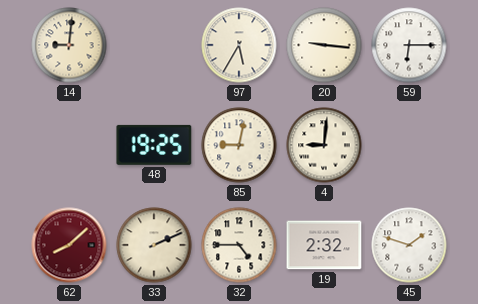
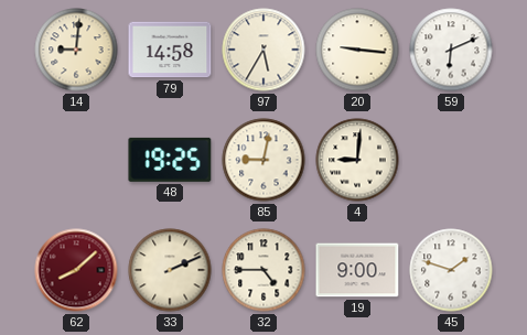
79: none -> 14:58
59: 6:15 -> 6:11
19: 2:32 -> 9:00
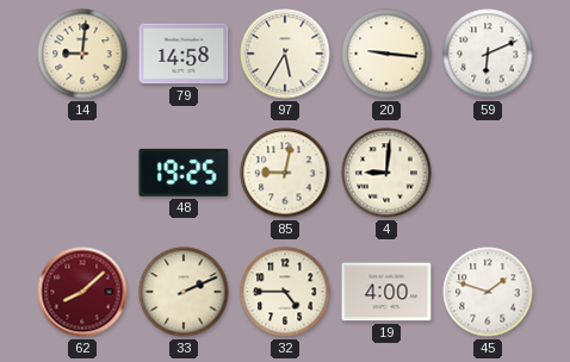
19: 9:00 -> 4:00
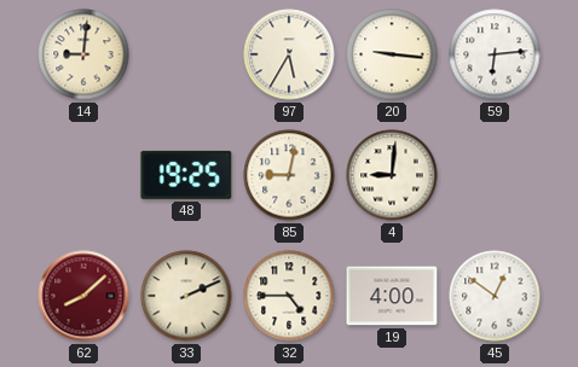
79: 14:58 -> none
59: 6:11 -> 6:14
45: 1:48 -> 12:51
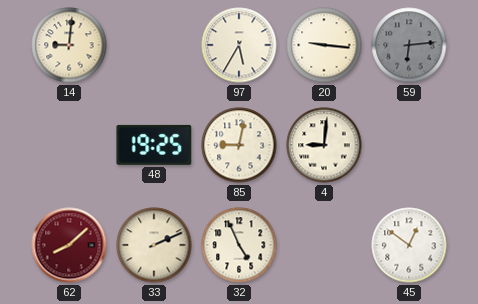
59 dial: white -> grey
32: 4:45 -> 4:56
19: 4:00 -> none
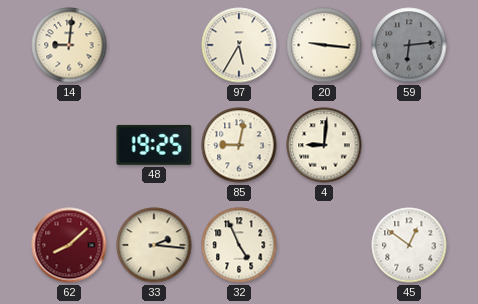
33: 2:11 -> 2:16
